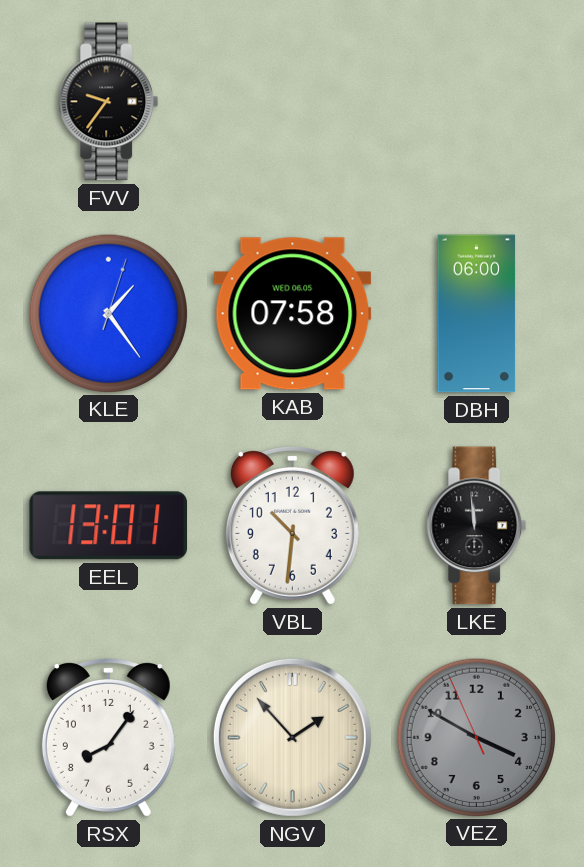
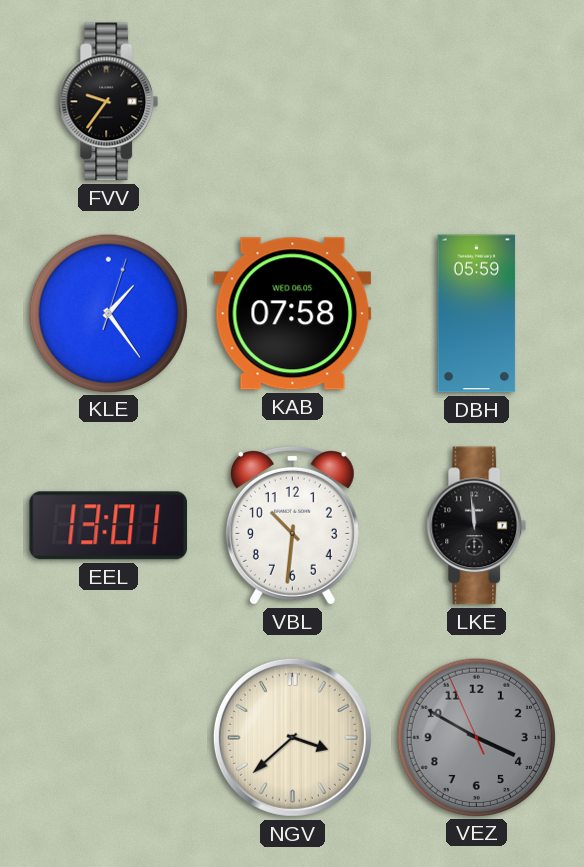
DBH: 06:00 -> 05:59
RSX: 8:06 -> none
NGV: 1:53 -> 3:38
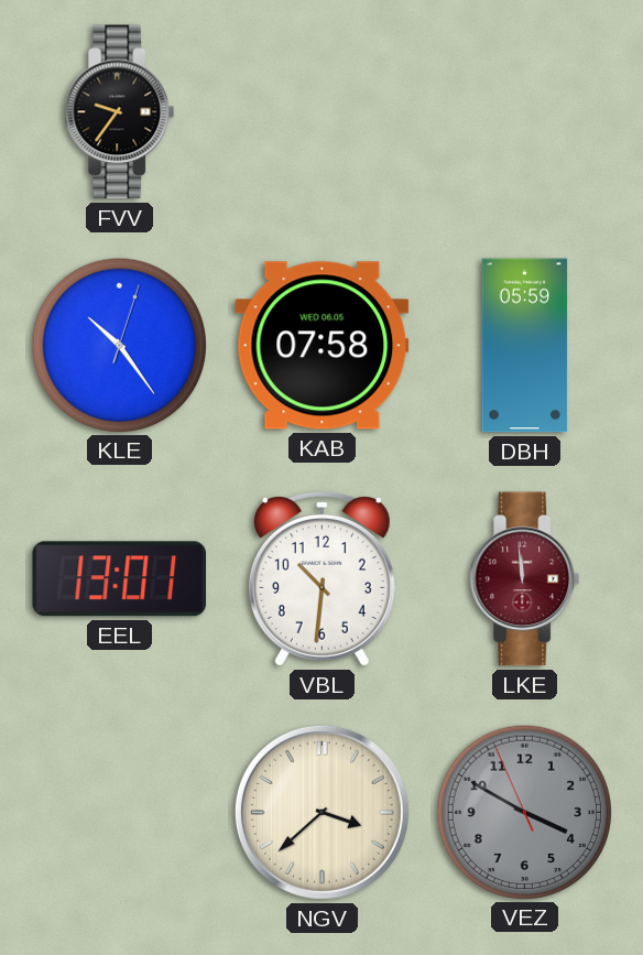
KLE: 1:24 -> 10:24
LKE dial: black -> burgundy
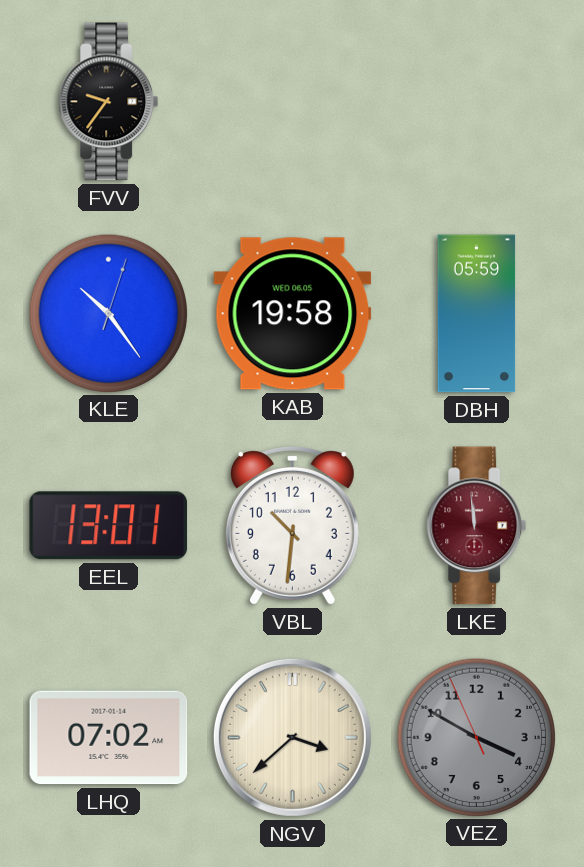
KAB: 07:58 -> 19:58
LHQ: none -> 07:02
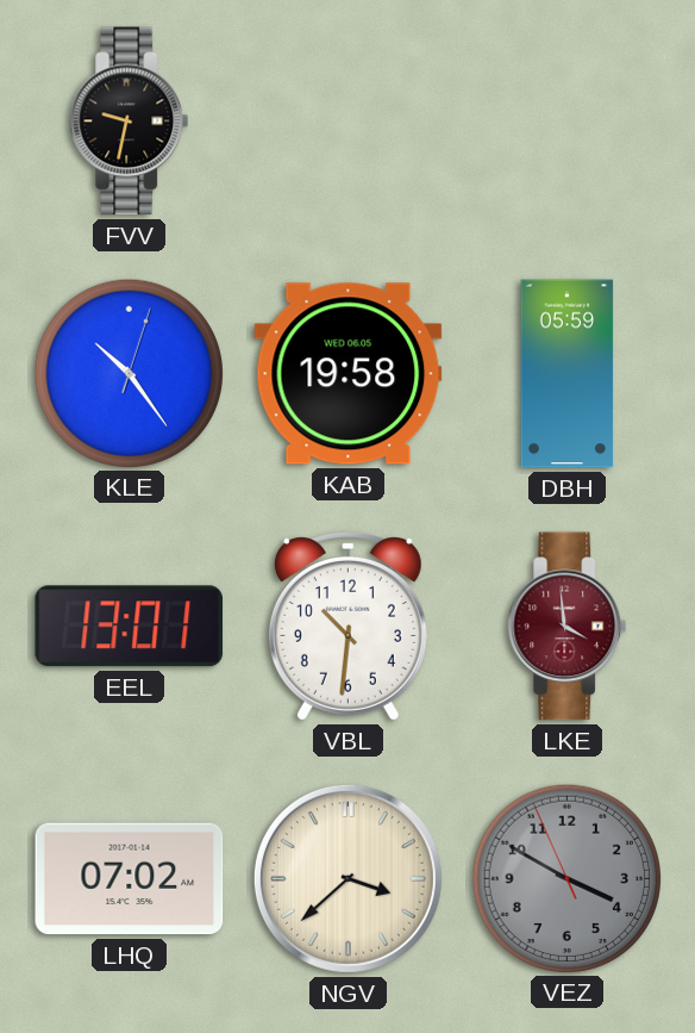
FVV: 9:36 -> 9:32
LKE: 11:59 -> 3:59
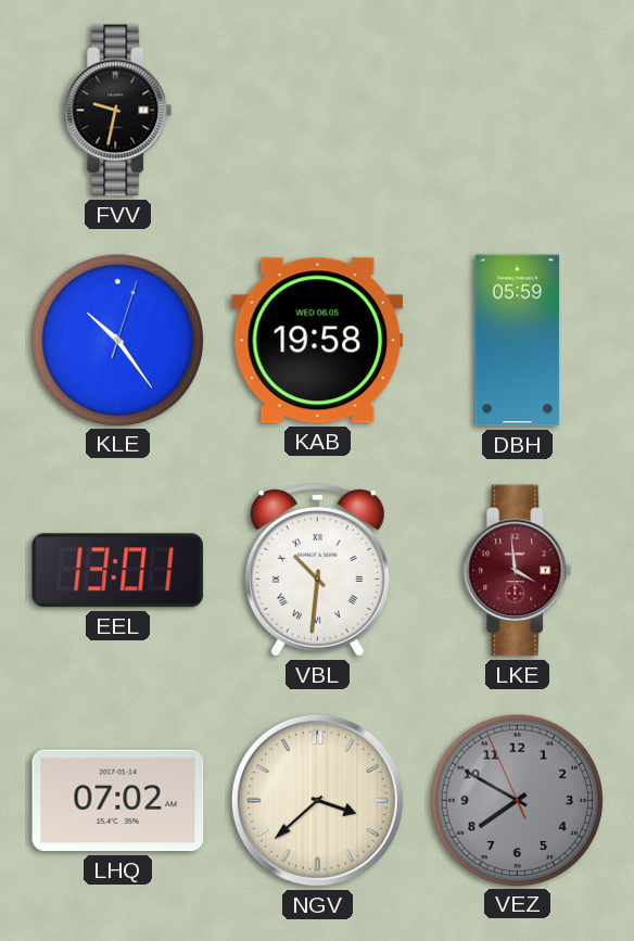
VBL numerals: Arabic -> Roman
VEZ: 3:49 -> 7:49
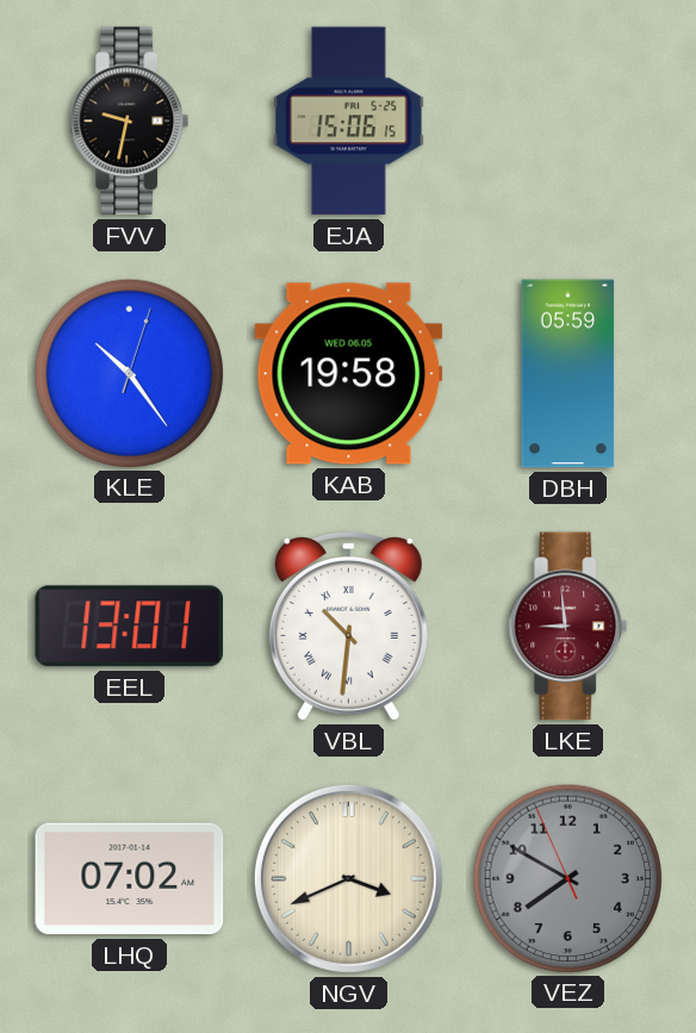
EJA: none -> 15:06
LKE: 3:59 -> 8:59
NGV: 3:38 -> 3:41
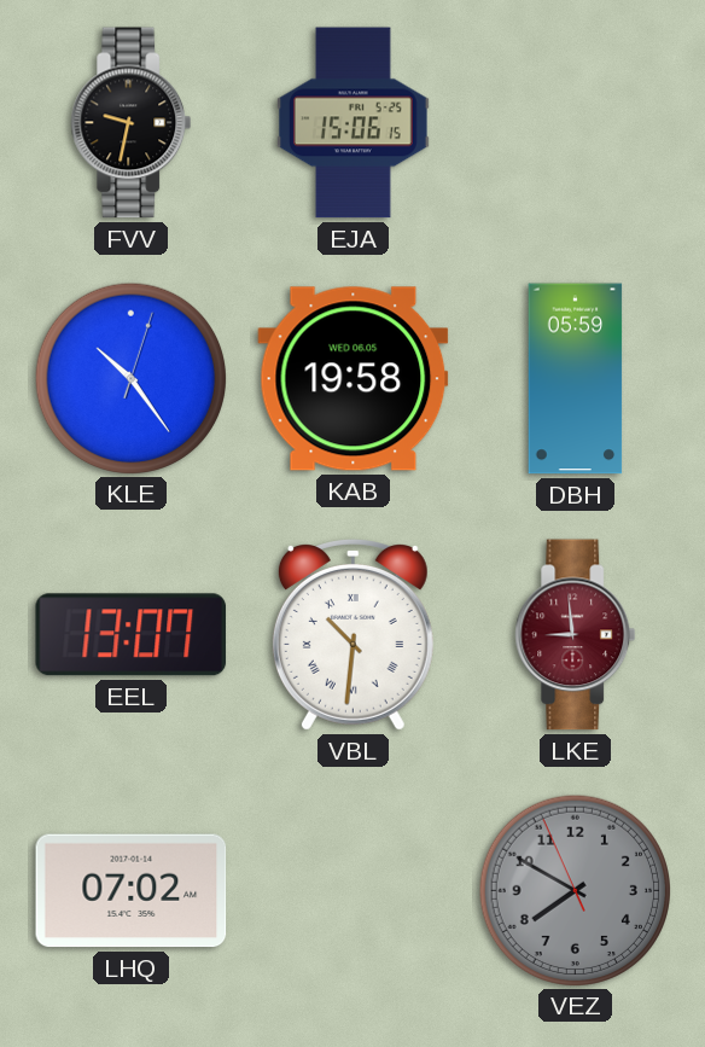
EEL: 13:01 -> 13:07
NGV: 3:41 -> none
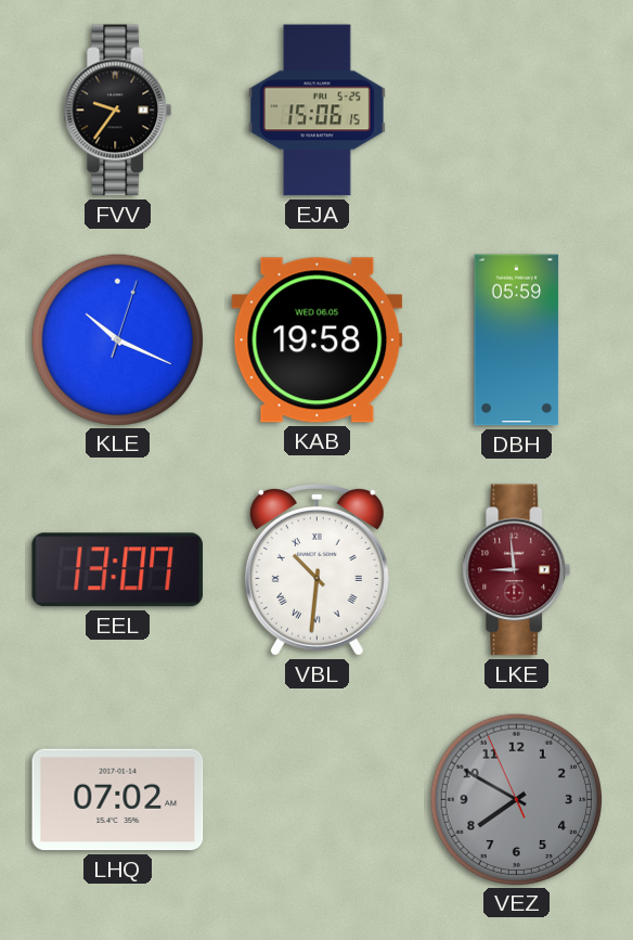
FVV: 9:32 -> 9:36
KLE: 10:24 -> 10:19
